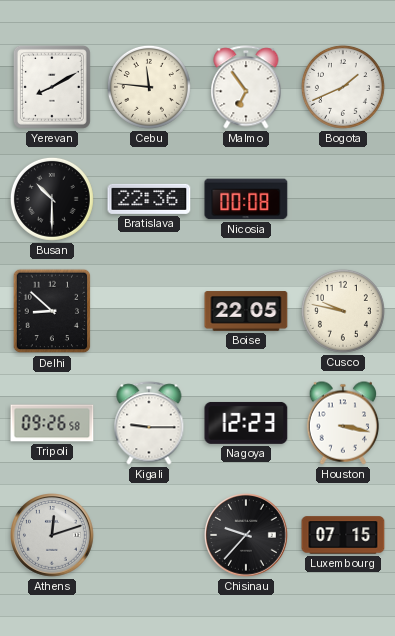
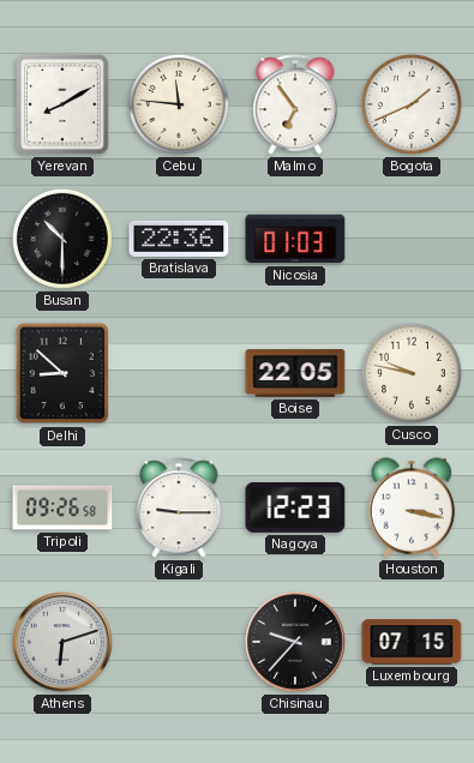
Nicosia: 00:08 -> 01:03
Athens: 12:12 -> 6:12
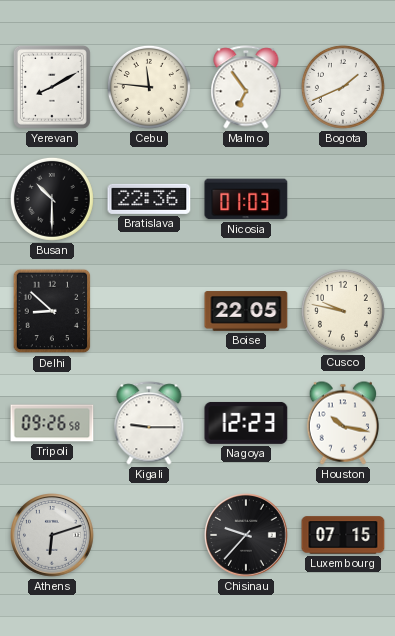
Houston: 3:17 -> 10:17
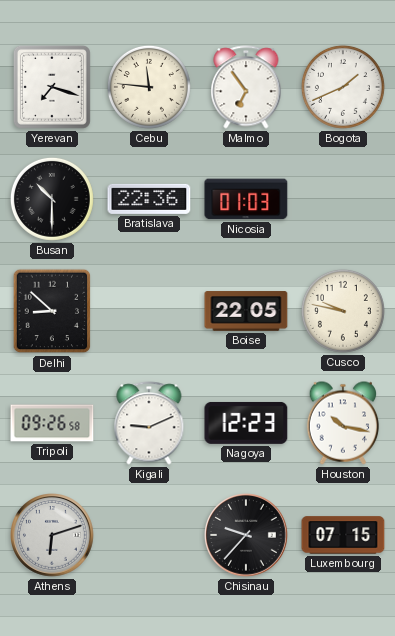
Yerevan: 8:10 -> 7:18
Kigali: 9:15 -> 9:11
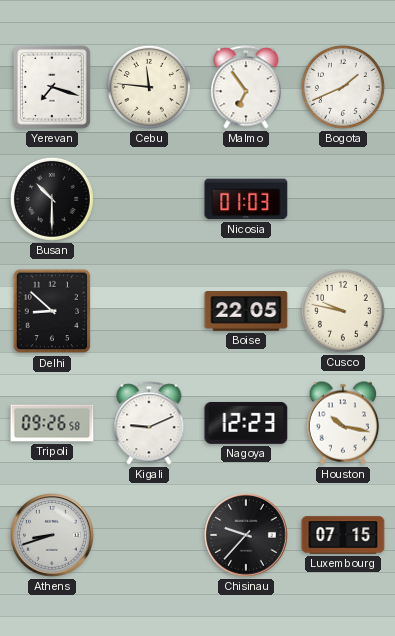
Bratislava: 22:36 -> none
Athens: 6:12 -> 8:42
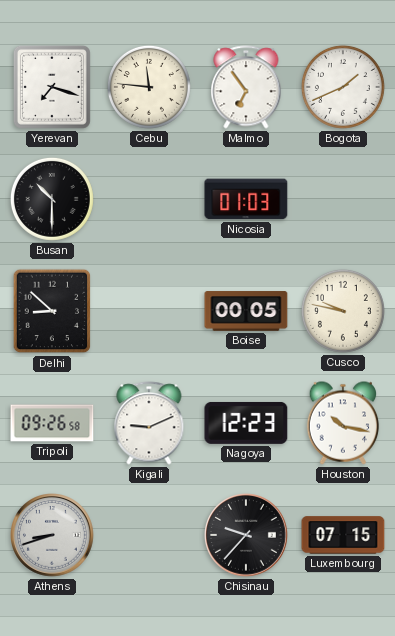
Boise: 22:05 -> 00:05
